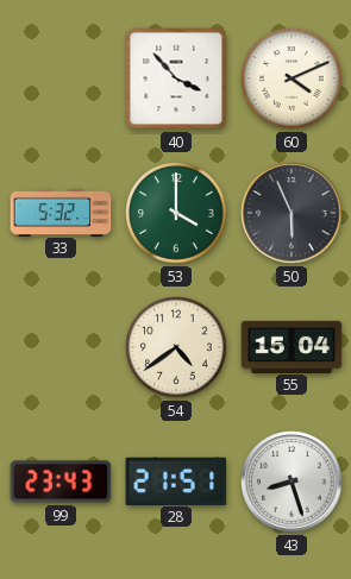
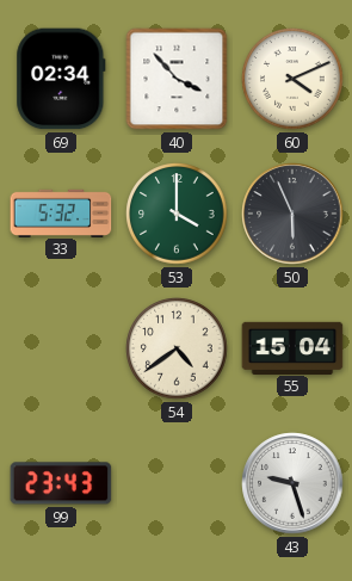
69: none -> 02:34
28: 21:51 -> none
43: 8:27 -> 9:27
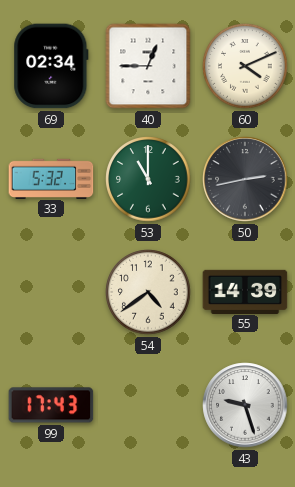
40: 3:53 -> 12:45
53: 4:00 -> 11:00
50: 5:56 -> 2:43
55: 15:04 -> 14:39
99: 23:43 -> 17:43
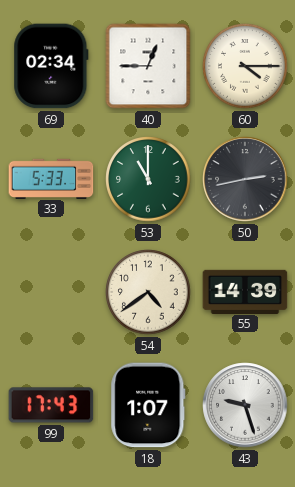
60: 4:11 -> 4:15
33: 5:32 -> 5:33
18: none -> 1:07
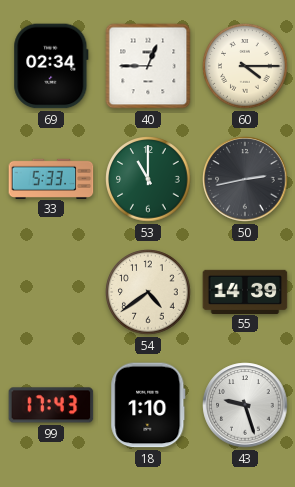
18: 1:07 -> 1:10
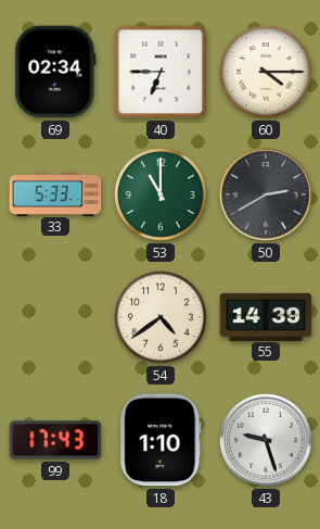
40: 12:45 -> 6:45
50: 2:43 -> 2:40
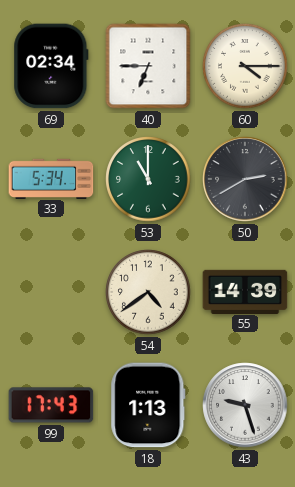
33: 5:33 -> 5:34
18: 1:10 -> 1:13
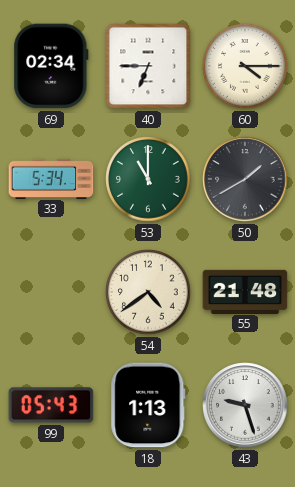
50: 2:40 -> 1:40
55: 14:39 -> 21:48
99: 17:43 -> 05:43
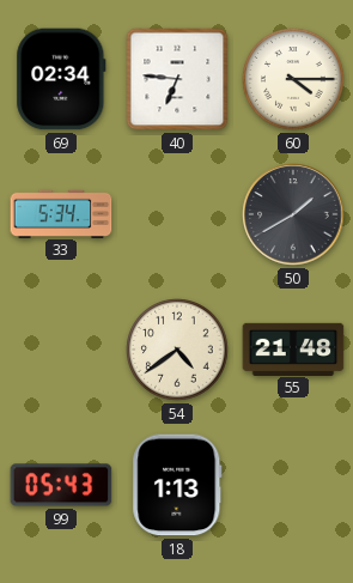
40: 6:45 -> 6:46
53: 11:00 -> none
43: 9:27 -> none
